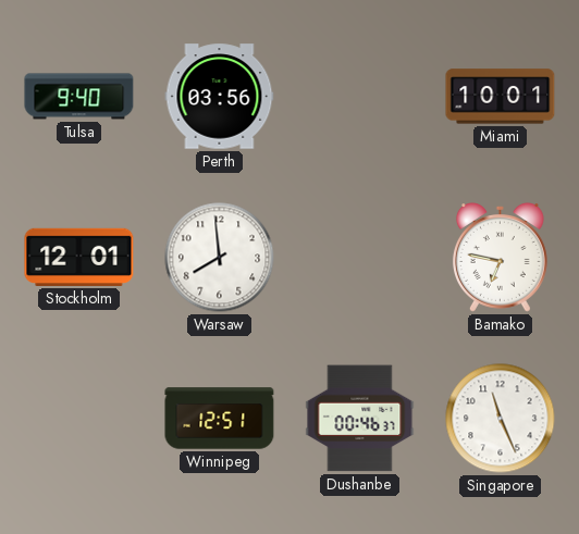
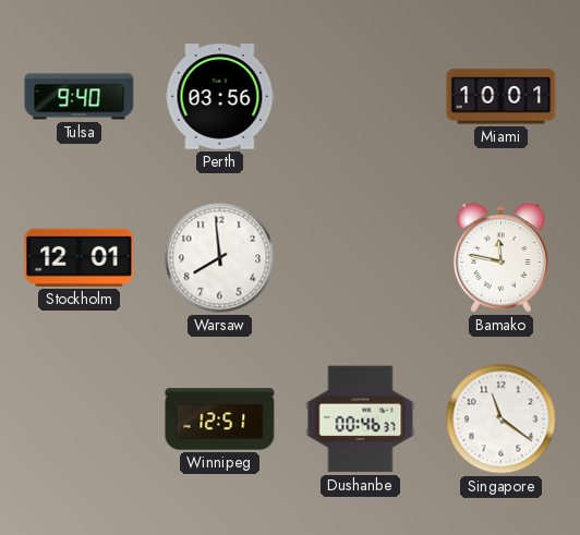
Bamako: 6:47 -> 11:47
Singapore: 11:26 -> 11:21
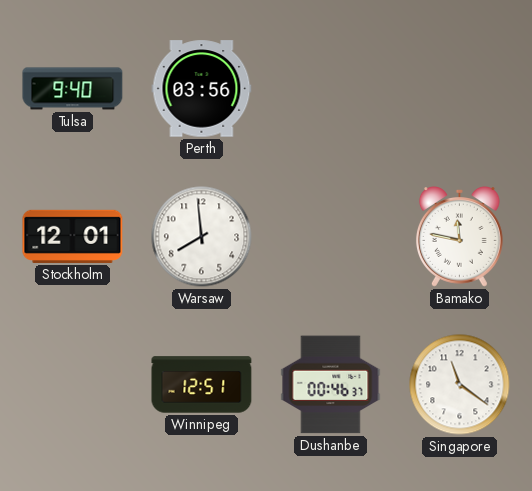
Miami: 10:01 -> none
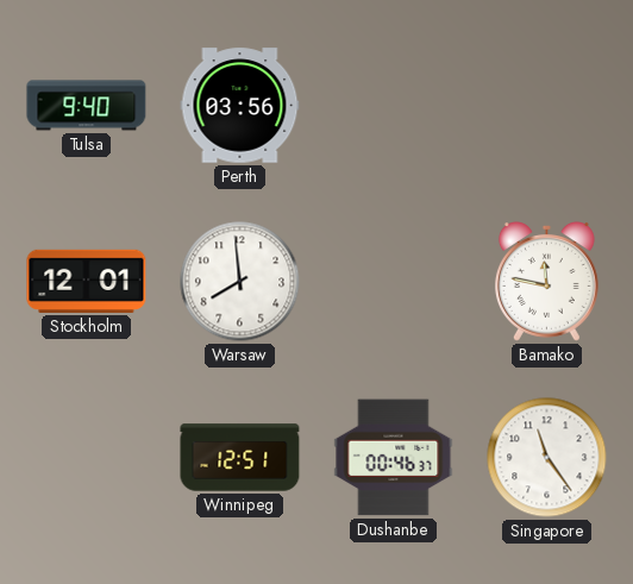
Singapore: 11:21 -> 11:24
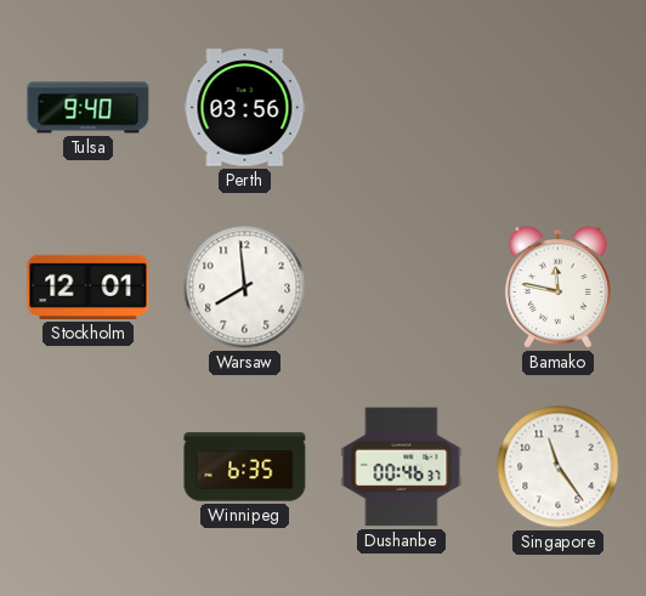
Winnipeg: 12:51 -> 6:35
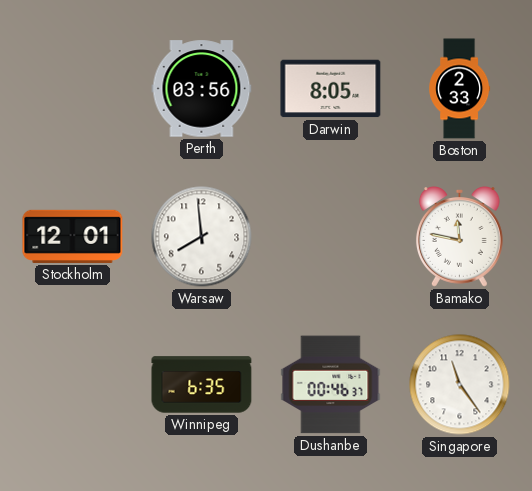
Tulsa: 9:40 -> none
Darwin: none -> 8:05
Boston: none -> 2:33
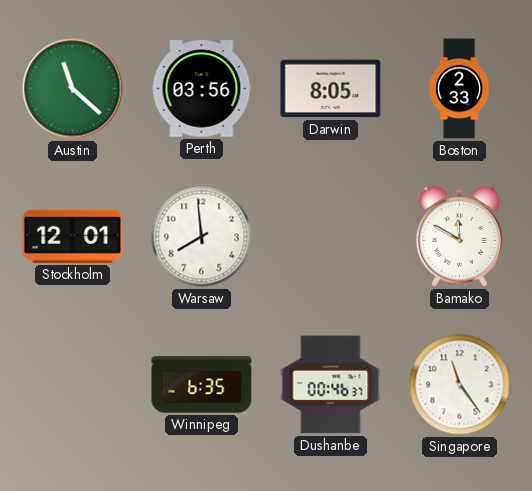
Austin: none -> 11:22
Bamako: 11:47 -> 11:50
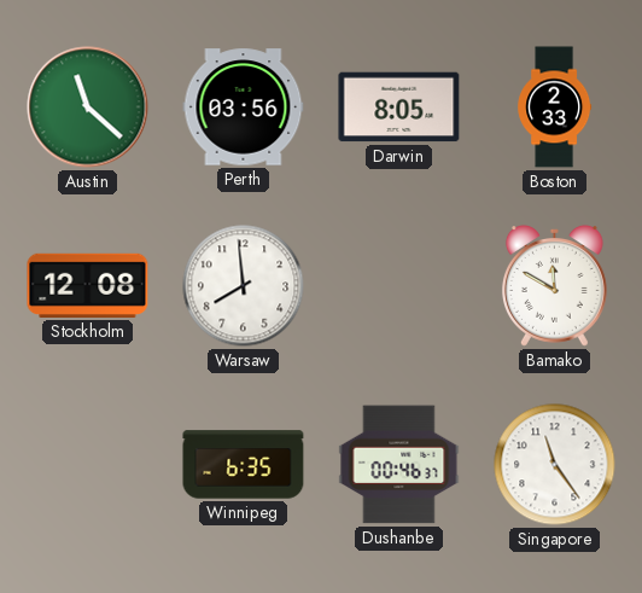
Stockholm: 12:01 -> 12:08
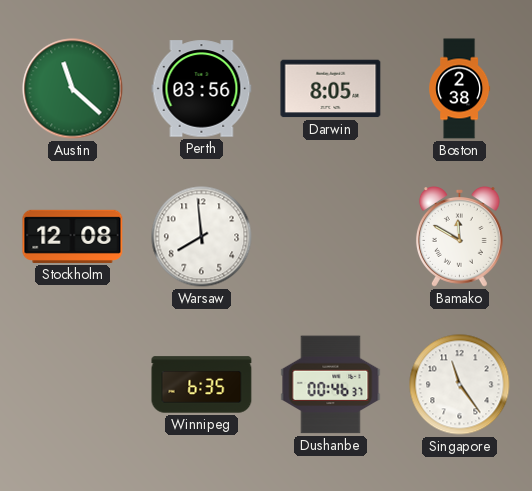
Boston: 2:33 -> 2:38
